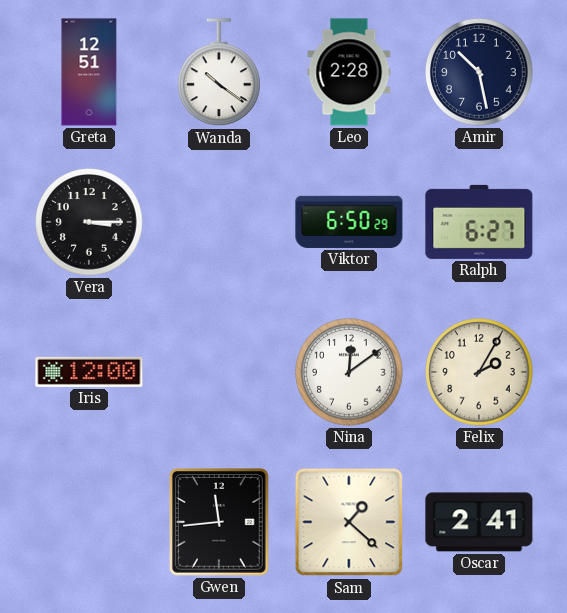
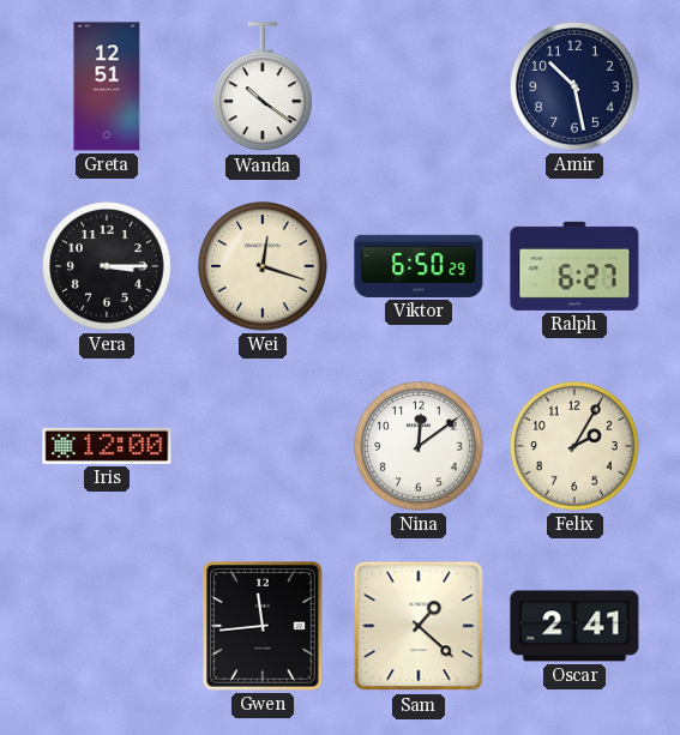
Leo: 2:28 -> none
Wei: none -> 12:18
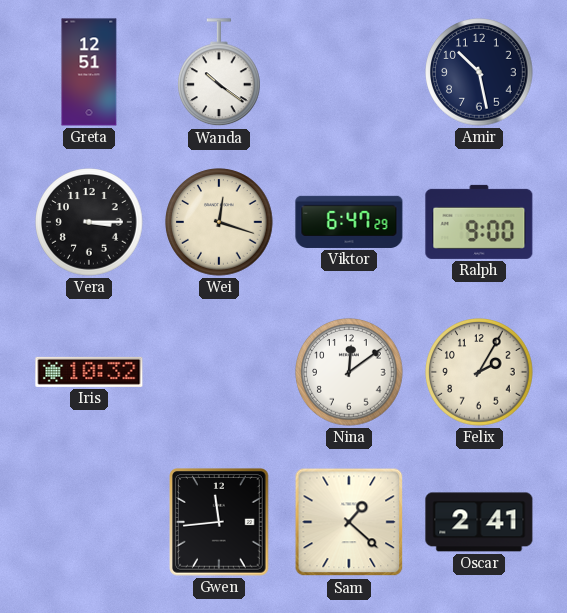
Viktor: 6:50 -> 6:47
Ralph: 6:27 -> 9:00
Iris: 12:00 -> 10:32
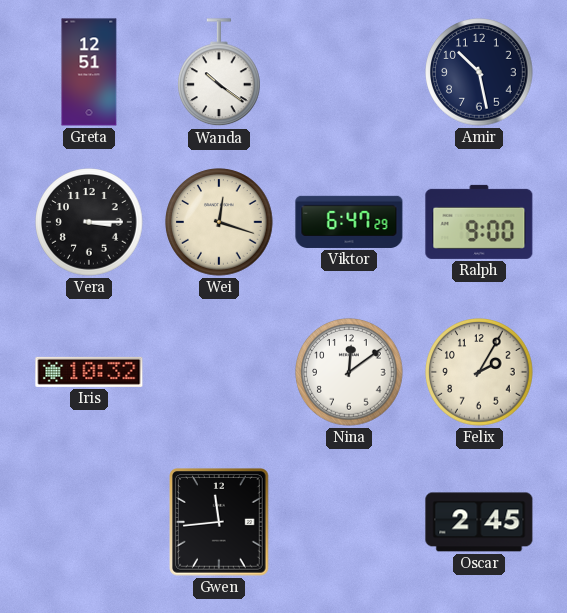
Sam: 1:22 -> none
Oscar: 2:41 -> 2:45
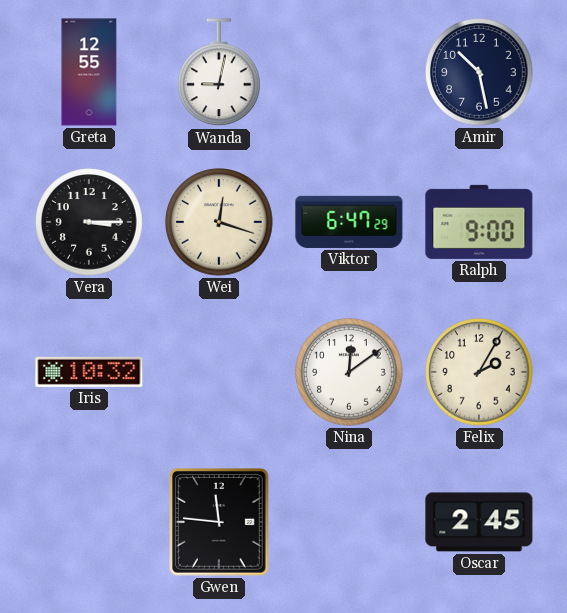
Greta: 12:51 -> 12:55
Wanda: 10:21 -> 9:02
Gwen: 11:44 -> 11:46
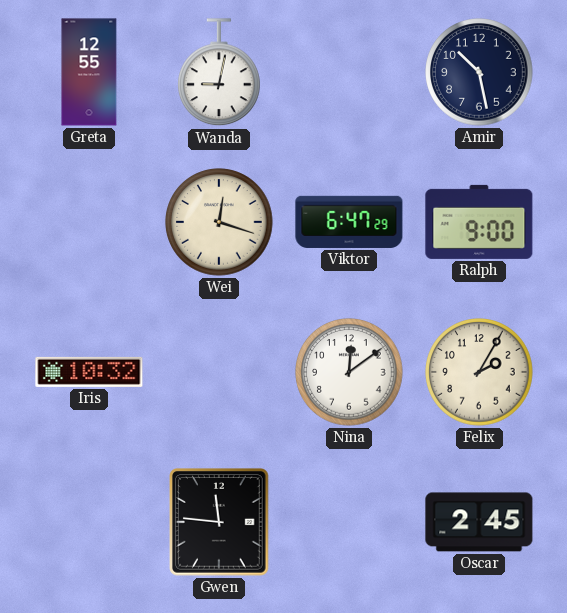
Vera: 3:15 -> none
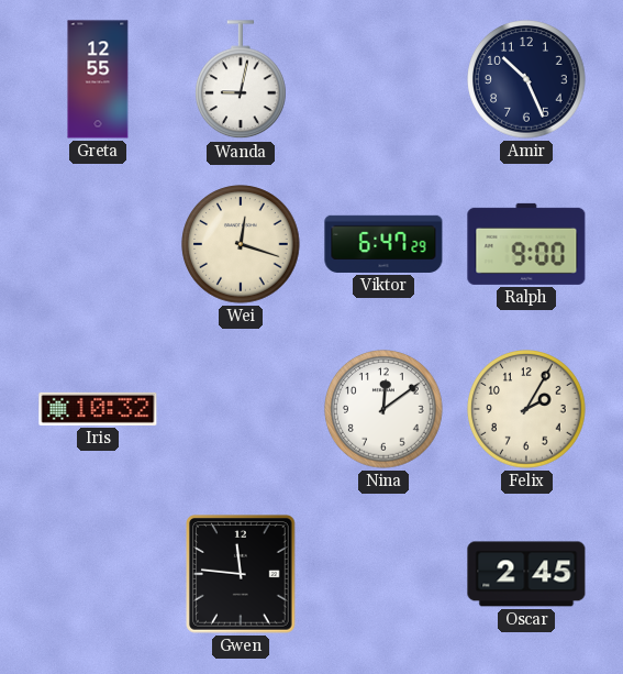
Amir: 10:28 -> 10:26
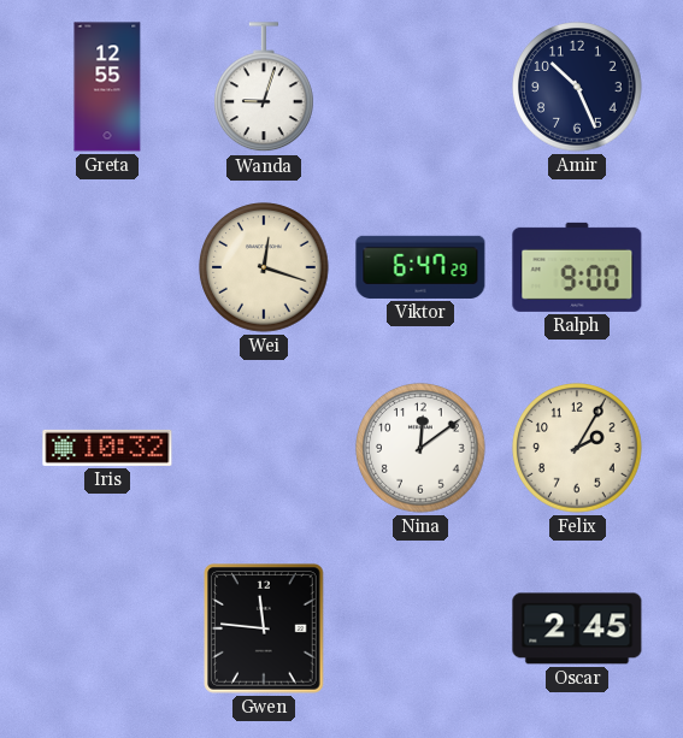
Wanda: 9:02 -> 9:03
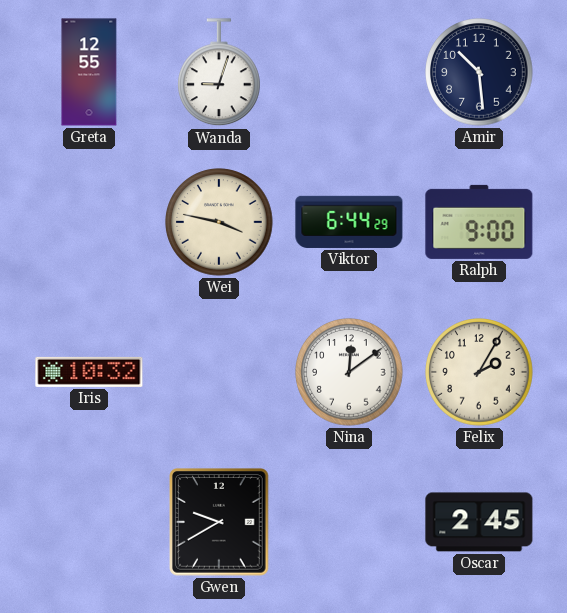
Amir: 10:26 -> 10:29
Wei: 12:18 -> 3:47
Viktor: 6:47 -> 6:44
Gwen: 11:46 -> 9:40
